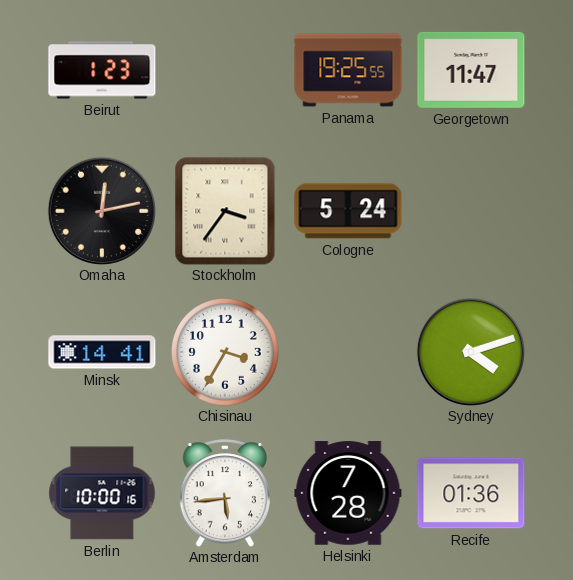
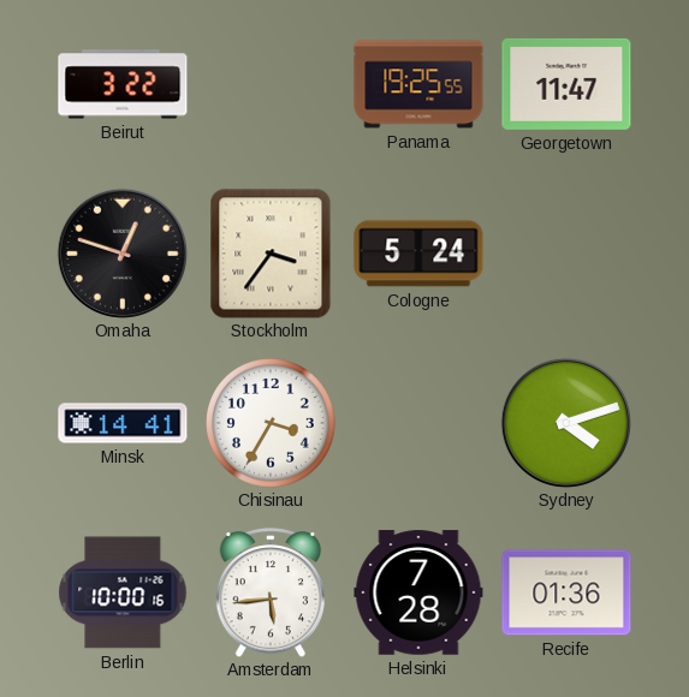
Beirut: 1:23 -> 3:22
Omaha: 12:13 -> 12:48
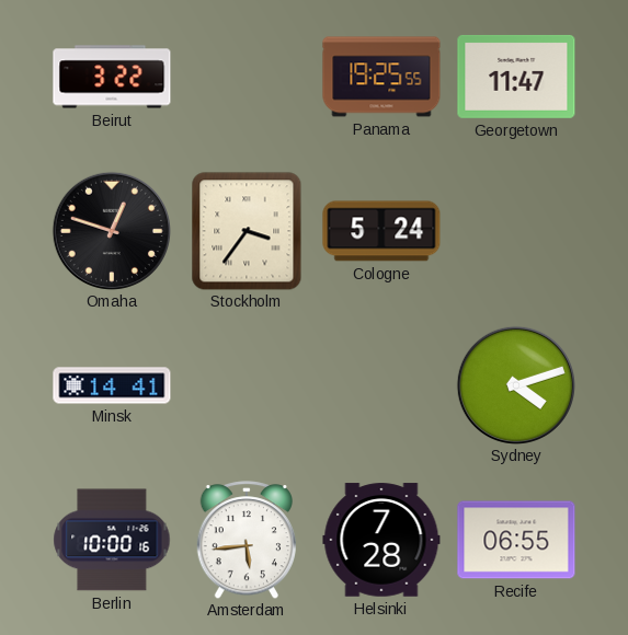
Chisinau: 3:35 -> none
Recife: 01:36 -> 06:55
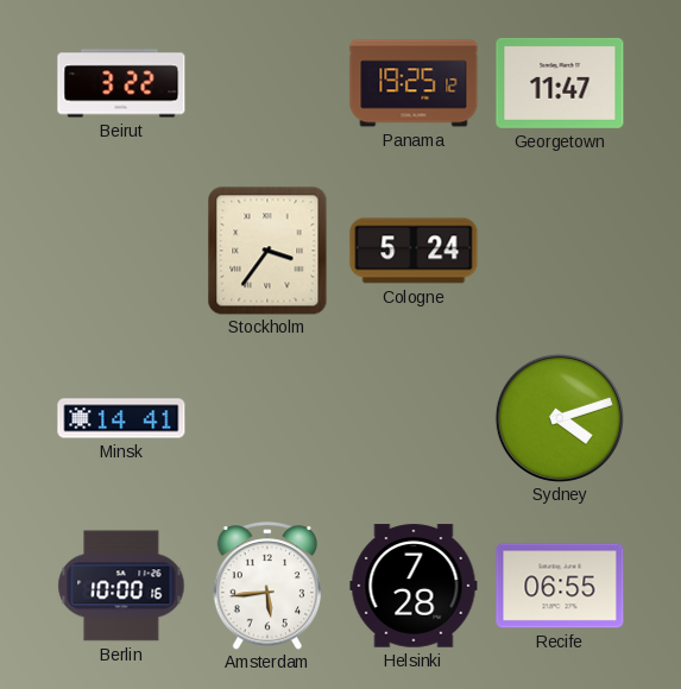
Panama: 19:25:55 -> 19:25:12
Omaha: 12:48 -> none
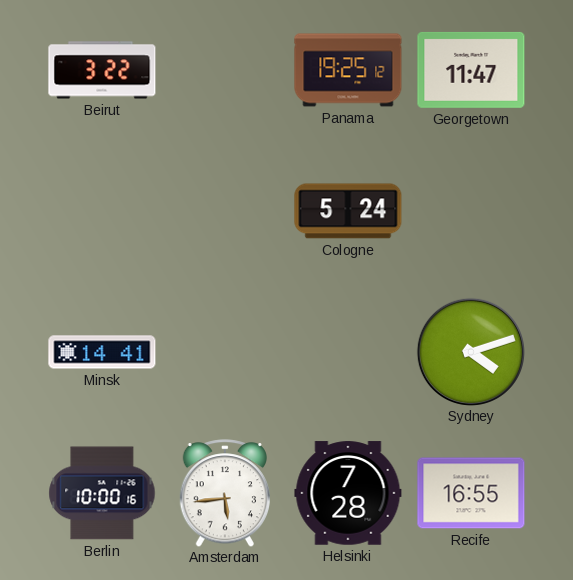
Stockholm: 3:36 -> none
Recife: 06:55 -> 16:55
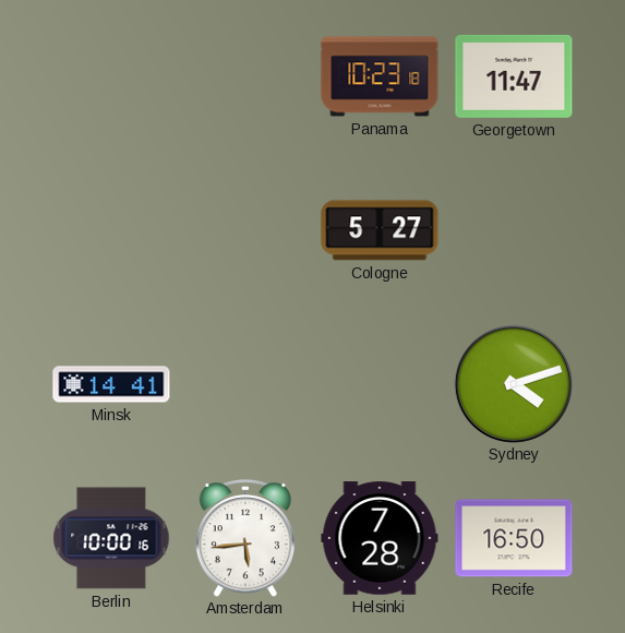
Beirut: 3:22 -> none
Panama: 19:25 -> 10:23
Cologne: 5:24 -> 5:27
Recife: 16:55 -> 16:50
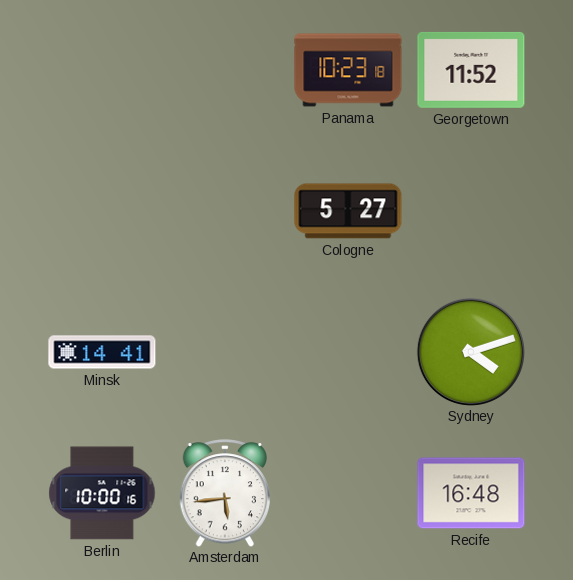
Georgetown: 11:47 -> 11:52
Helsinki: 7:28 -> none
Recife: 16:50 -> 16:48
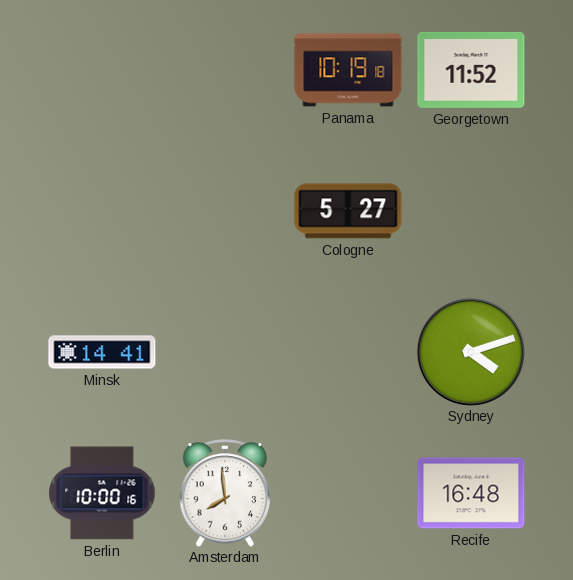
Panama: 10:23 -> 10:19
Amsterdam: 5:44 -> 7:59
